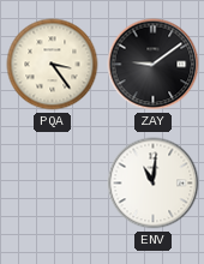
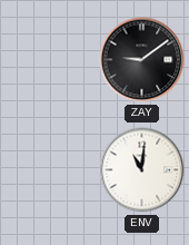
PQA: 3:24 -> none
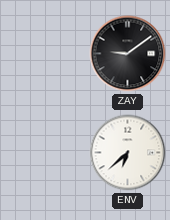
ENV: 11:01 -> 6:38
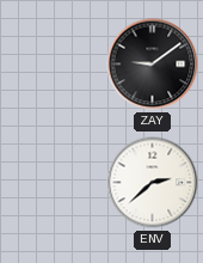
ENV: 6:38 -> 2:38
